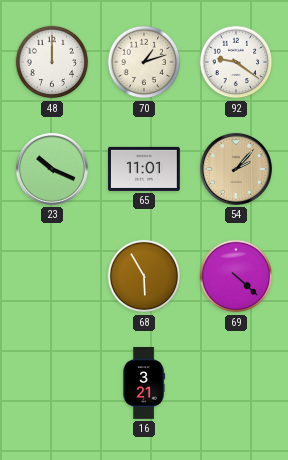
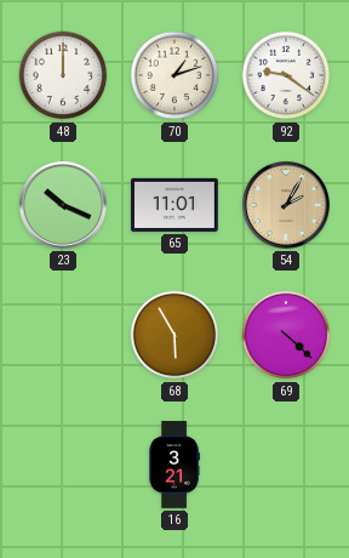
54: 2:07 -> 2:05
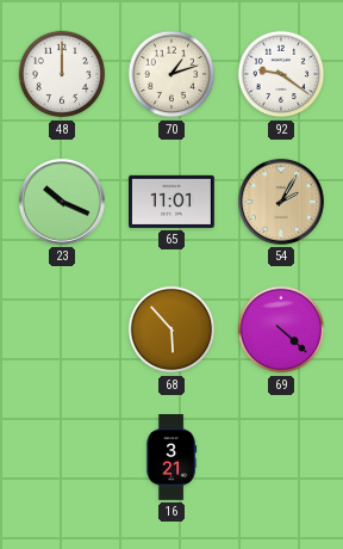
68: 5:55 -> 5:53
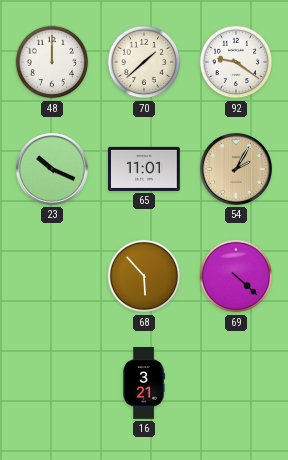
70: 1:12 -> 1:38
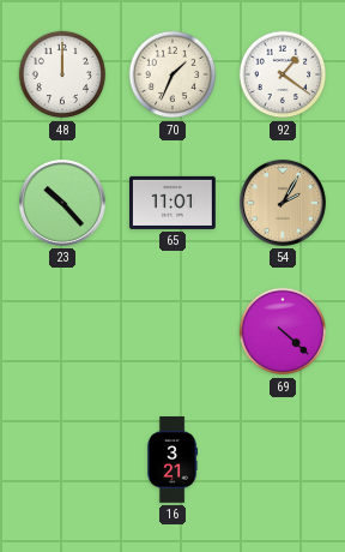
70: 1:38 -> 1:34
92: 9:21 -> 1:21
23: 10:19 -> 10:23
68: 5:53 -> none
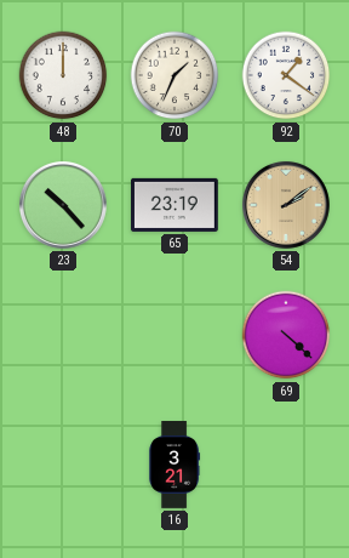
65: 11:01 -> 23:19
54: 2:05 -> 2:09
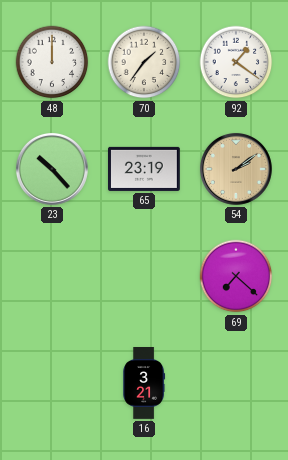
70: 1:34 -> 1:36
69: 4:22 -> 7:22
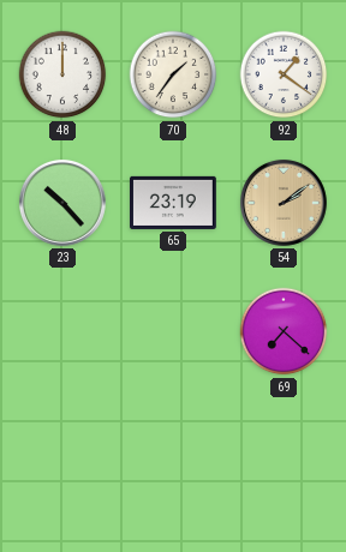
16: 3:21 -> none
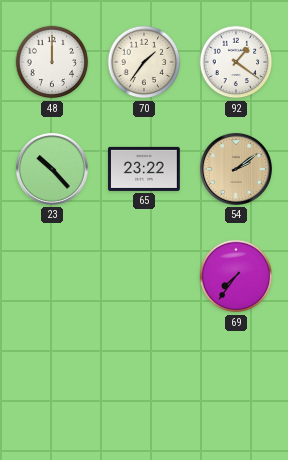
65: 23:19 -> 23:22
69: 7:22 -> 7:36
